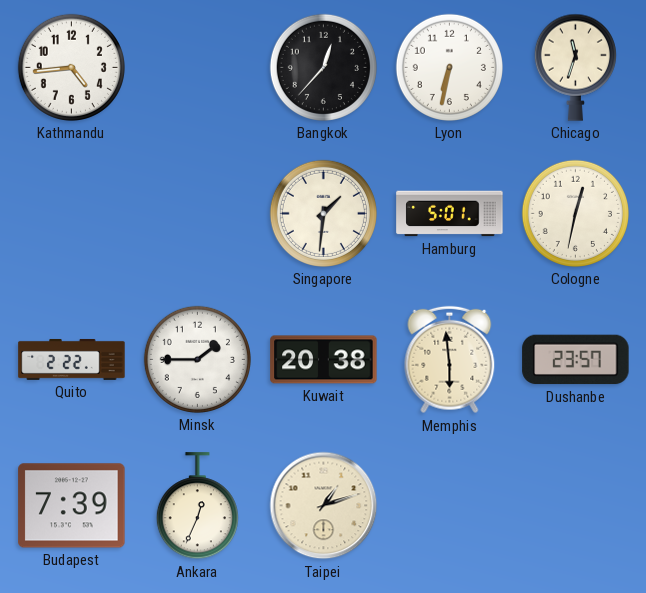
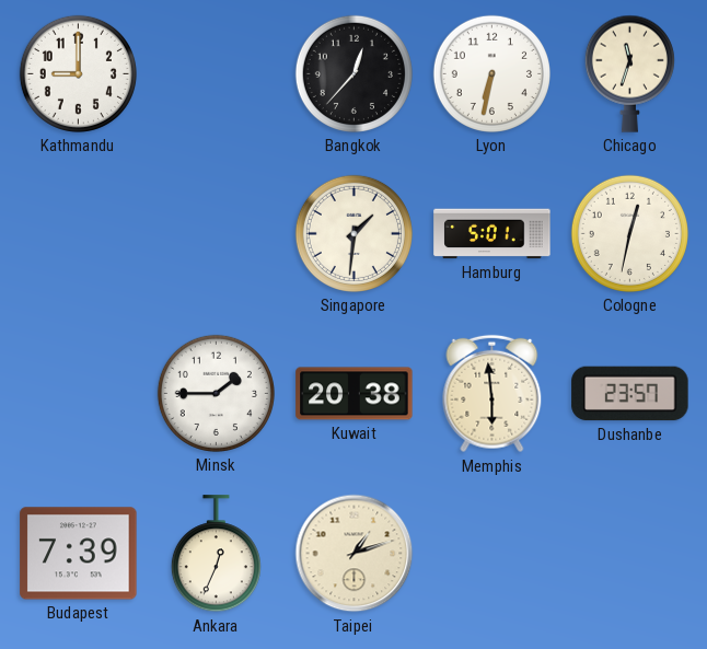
Kathmandu: 4:44 -> 9:00
Quito: 2:22 -> none
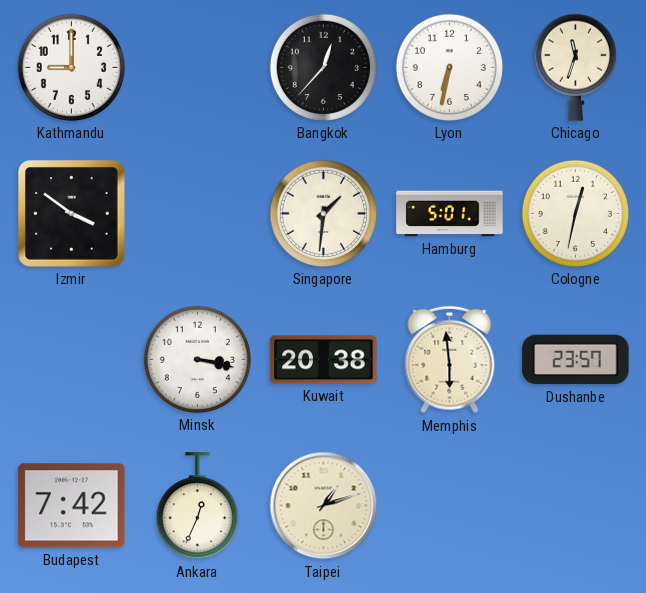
Izmir: none -> 3:51
Minsk: 1:45 -> 3:17
Budapest: 7:39 -> 7:42
